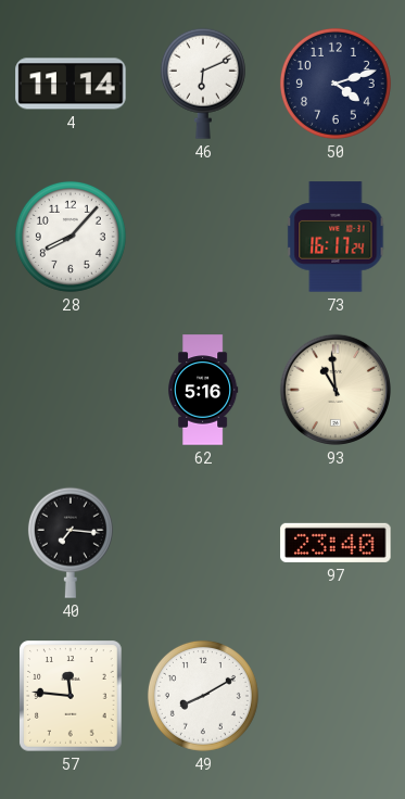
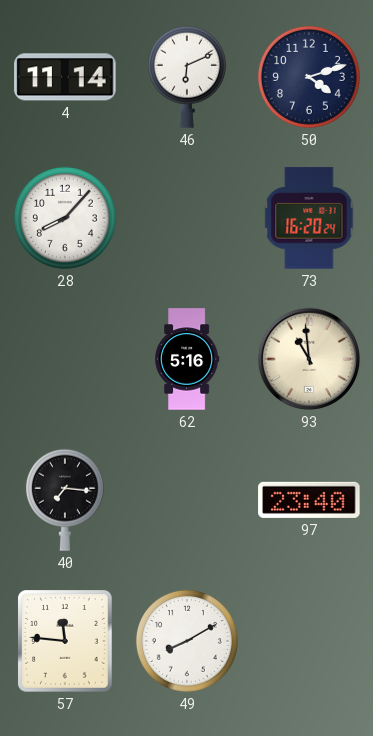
73: 16:17 -> 16:20
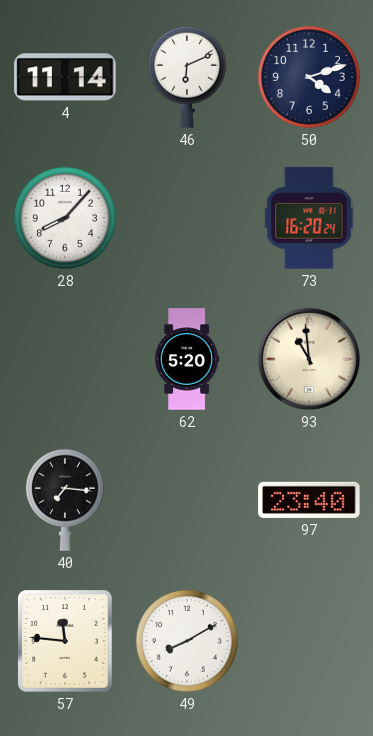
62: 5:16 -> 5:20
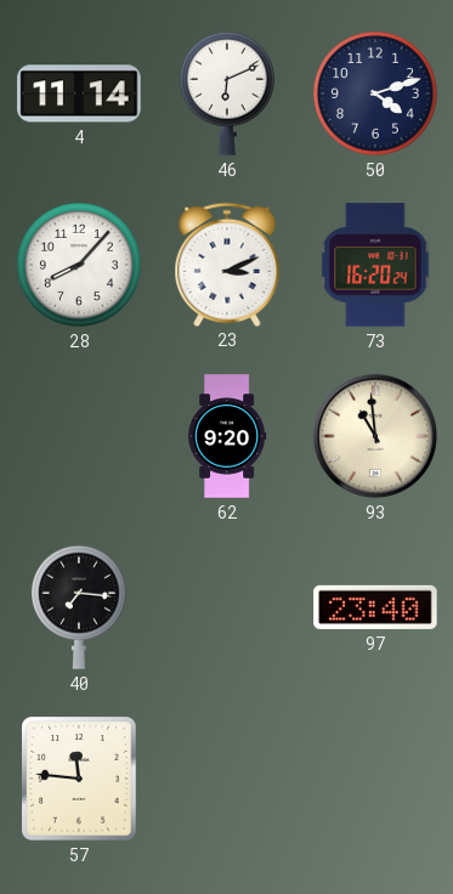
23: none -> 3:11
62: 5:20 -> 9:20
49: 8:10 -> none
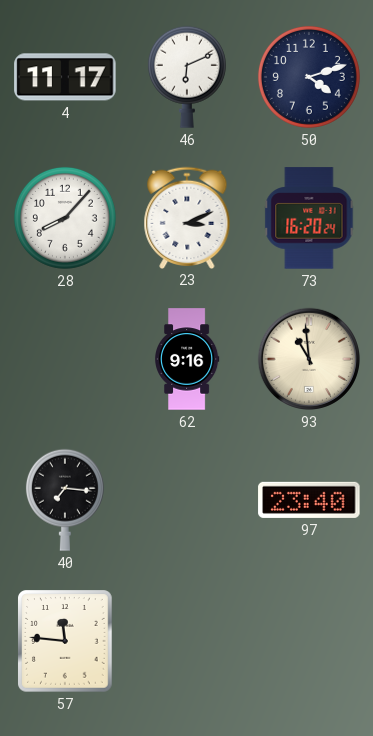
4: 11:14 -> 11:17
62: 9:20 -> 9:16
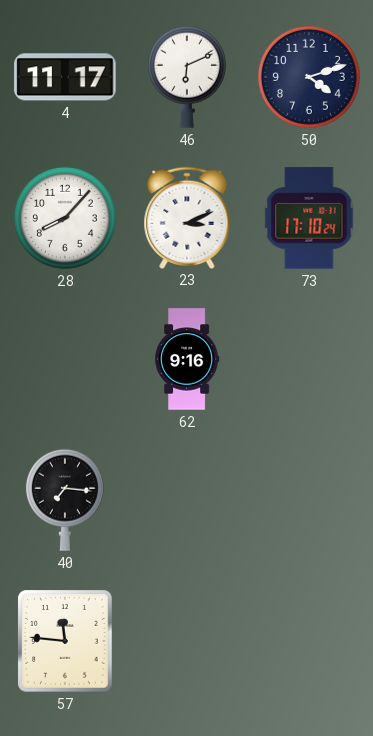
73: 16:20 -> 17:10
93: 10:59 -> none
97: 23:40 -> none
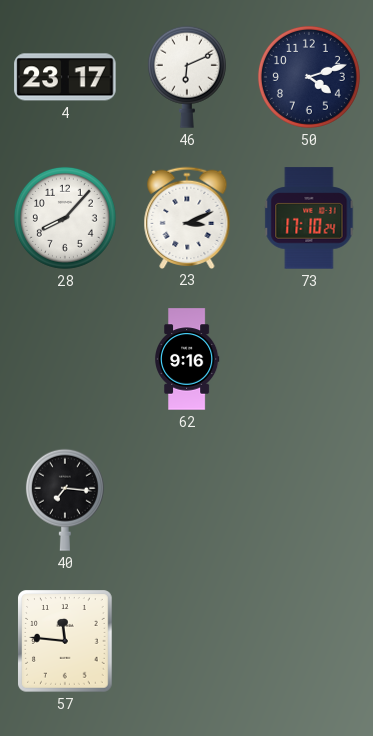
4: 11:17 -> 23:17
